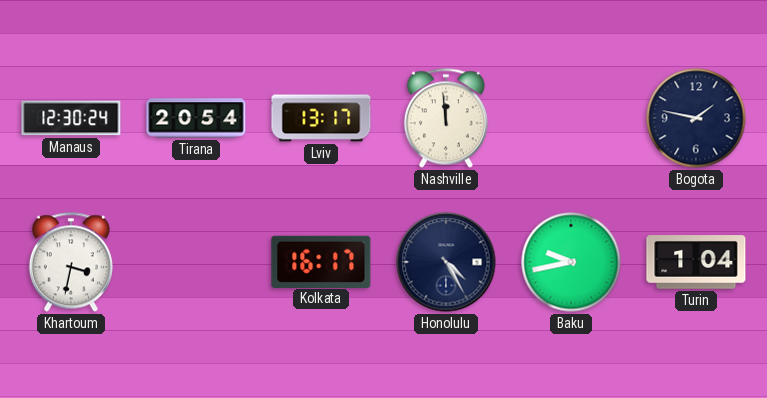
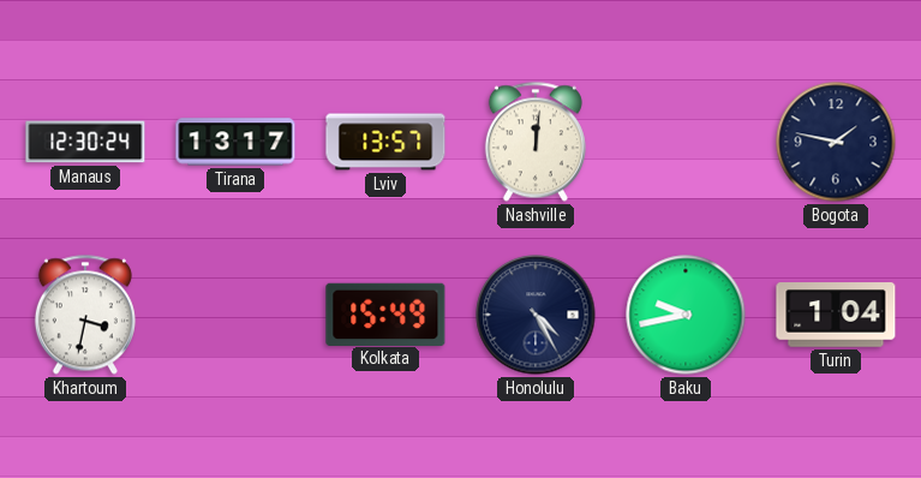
Tirana: 20:54 -> 13:17
Lviv: 13:17 -> 13:57
Nashville: 11:59 -> 12:01
Kolkata: 16:17 -> 15:49
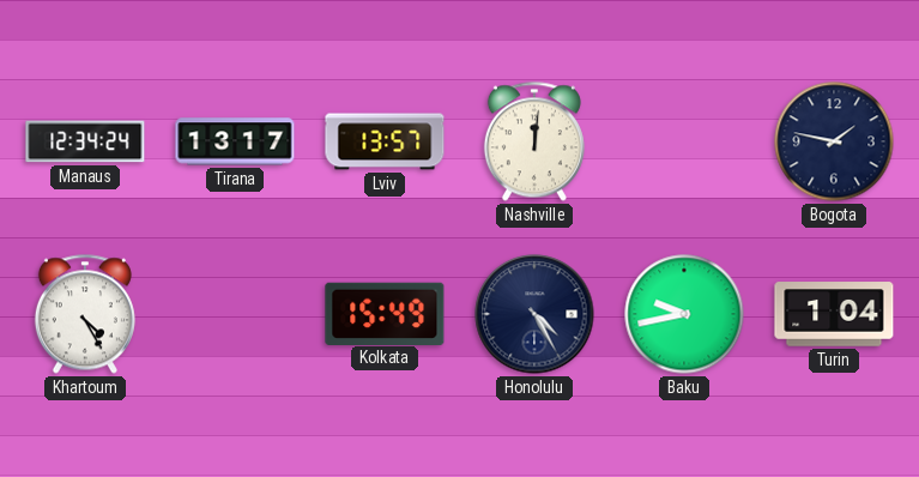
Manaus: 12:30 -> 12:34
Khartoum: 3:32 -> 4:25
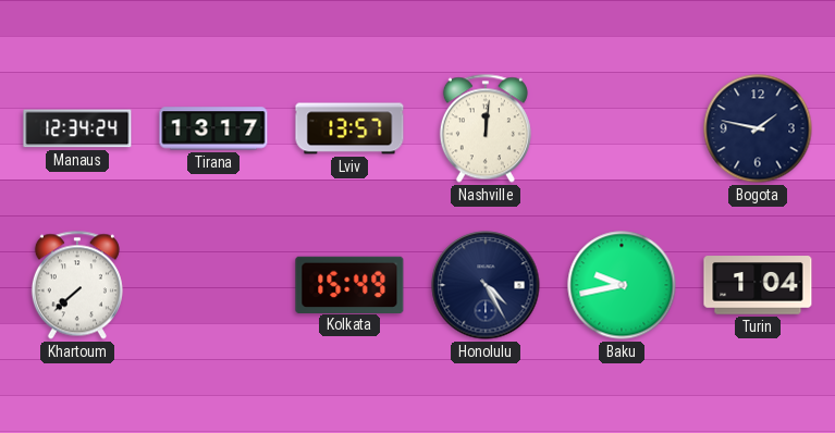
Khartoum: 4:25 -> 7:38
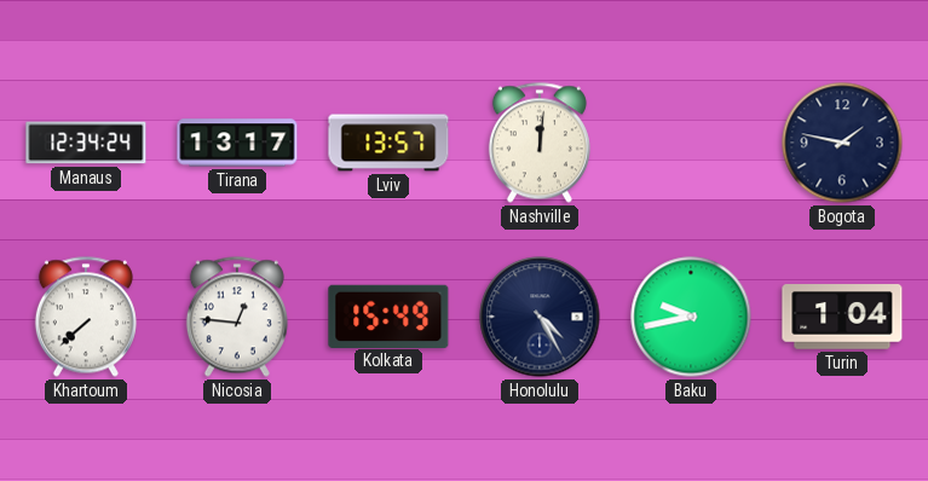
Nicosia: none -> 12:46
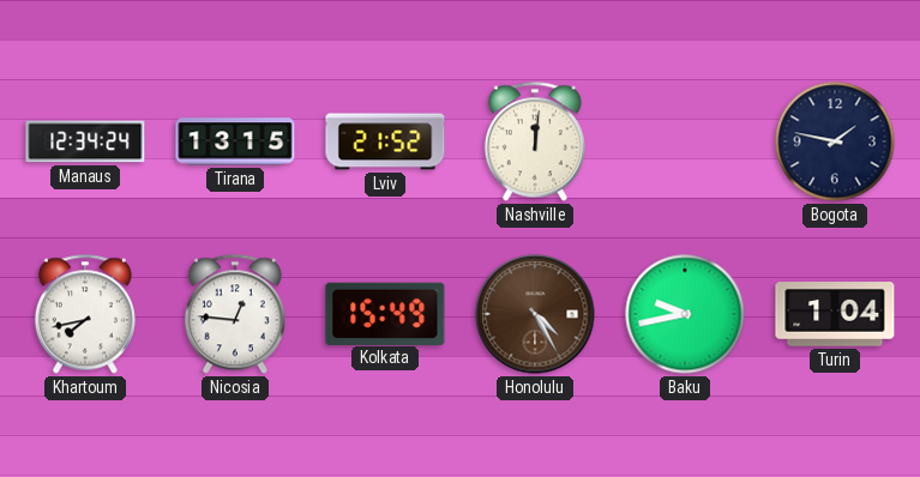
Tirana: 13:17 -> 13:15
Lviv: 13:57 -> 21:52
Khartoum: 7:38 -> 7:43
Honolulu dial: navy -> brown
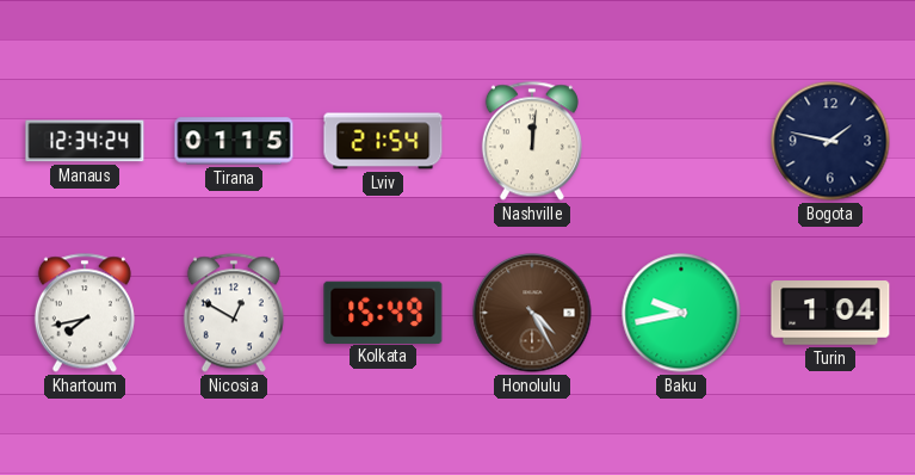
Tirana: 13:15 -> 01:15
Lviv: 21:52 -> 21:54
Nicosia: 12:46 -> 12:50
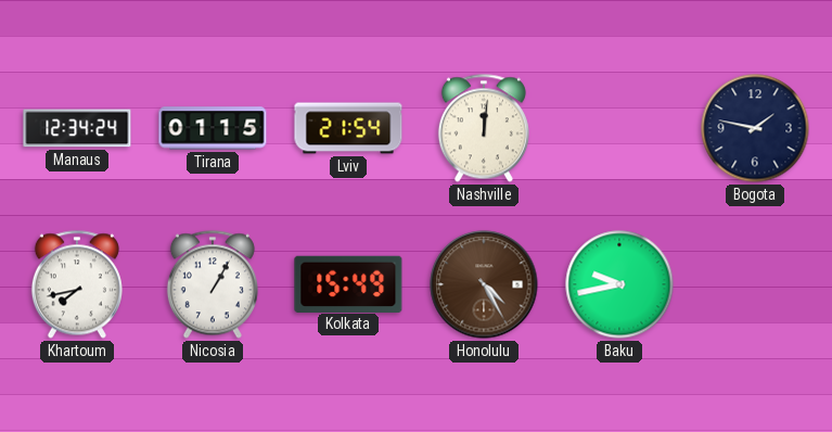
Nicosia: 12:50 -> 1:05
Turin: 1:04 -> none
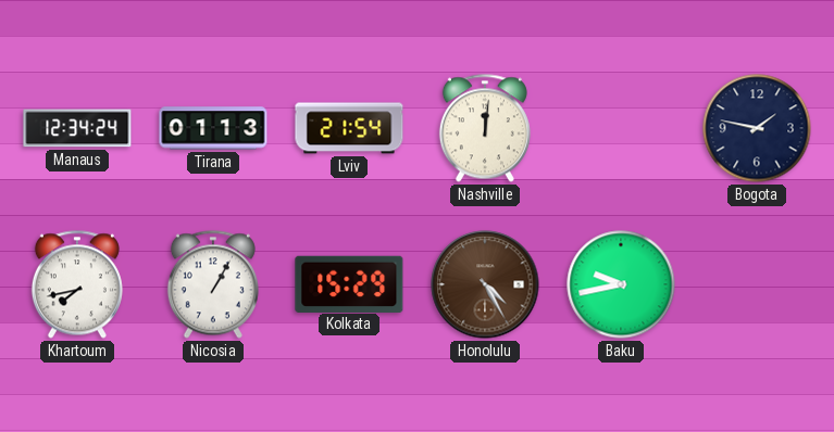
Tirana: 01:15 -> 01:13
Kolkata: 15:49 -> 15:29
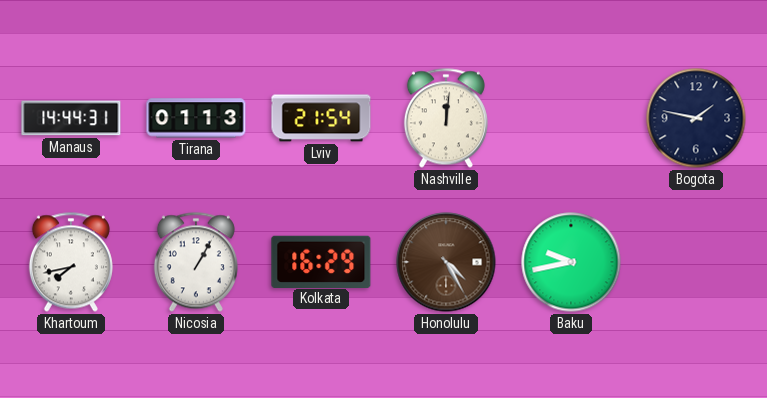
Manaus: 12:34 -> 14:44
Kolkata: 15:29 -> 16:29
